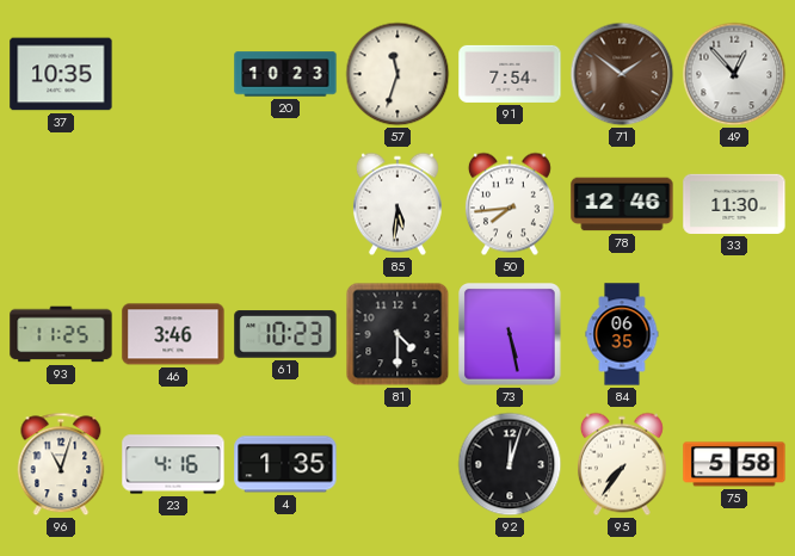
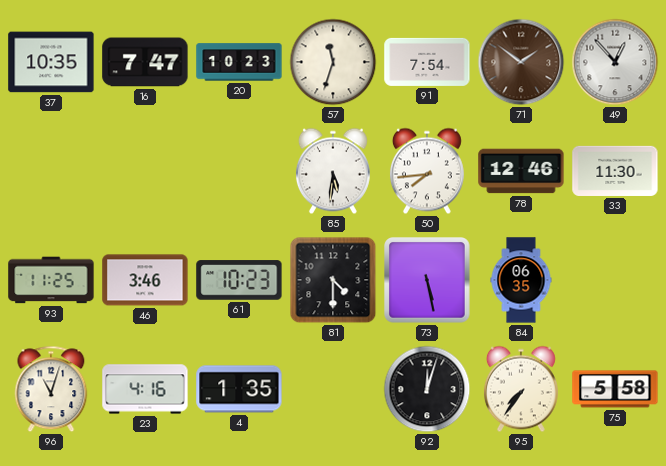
16: none -> 7:47
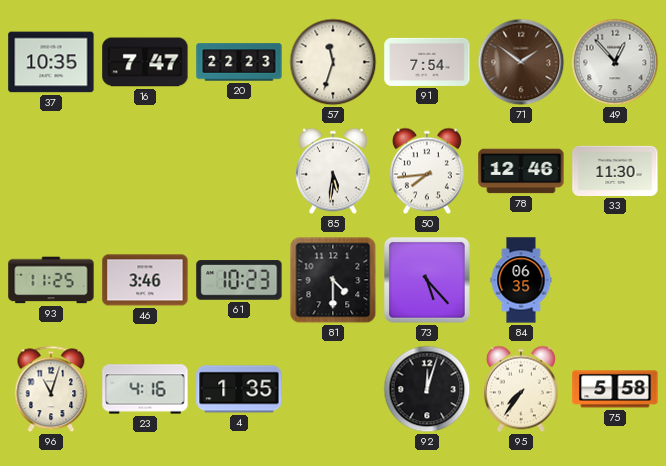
20: 10:23 -> 22:23
73: 5:28 -> 5:23
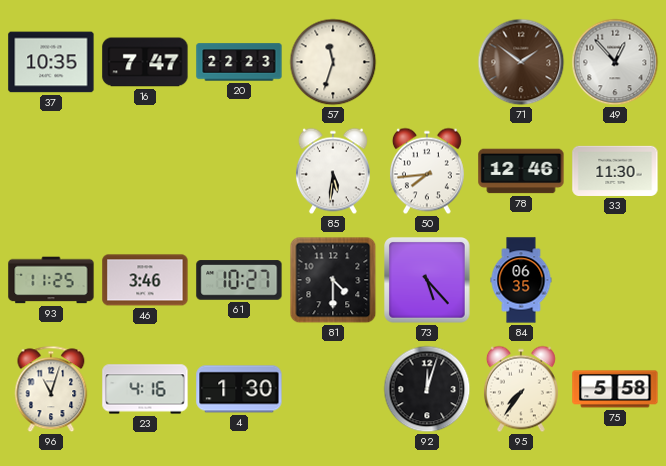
91: 7:54 -> none
61: 10:23 -> 10:27
4: 1:35 -> 1:30
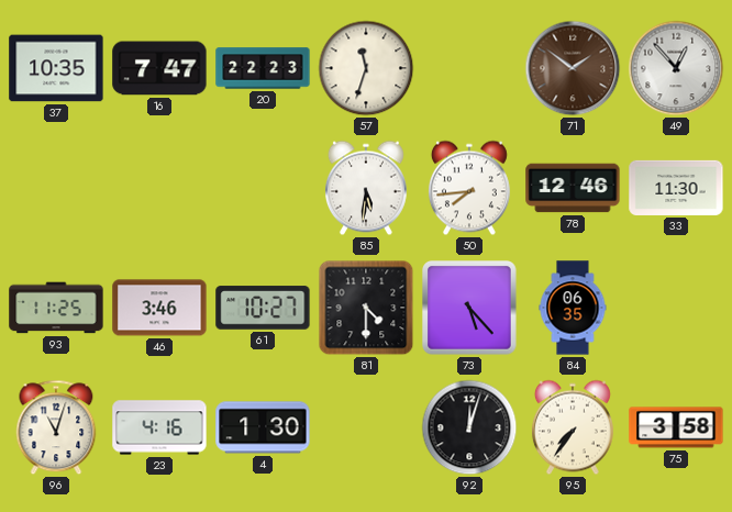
75: 5:58 -> 3:58
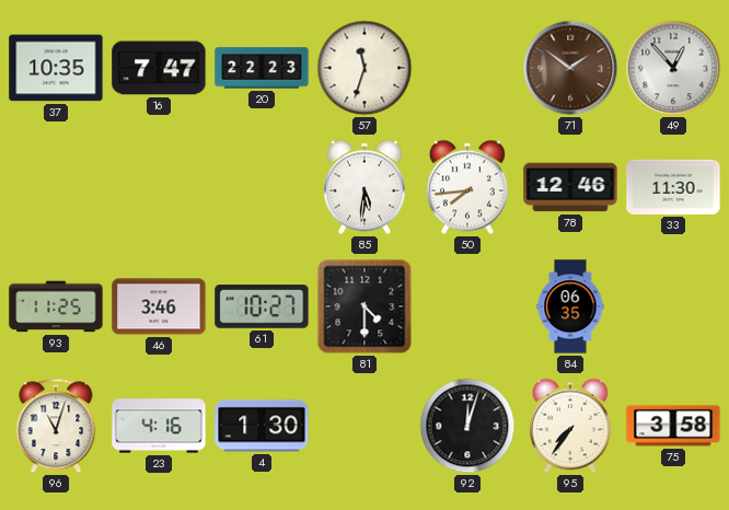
73: 5:23 -> none
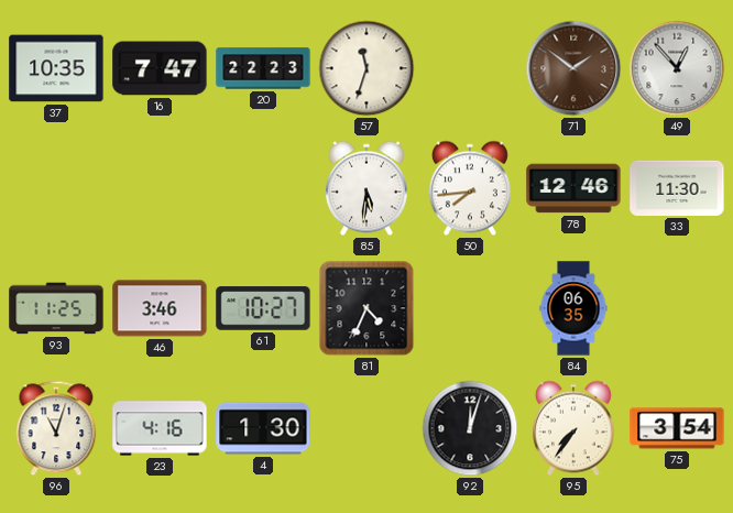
81: 4:30 -> 4:34
75: 3:58 -> 3:54
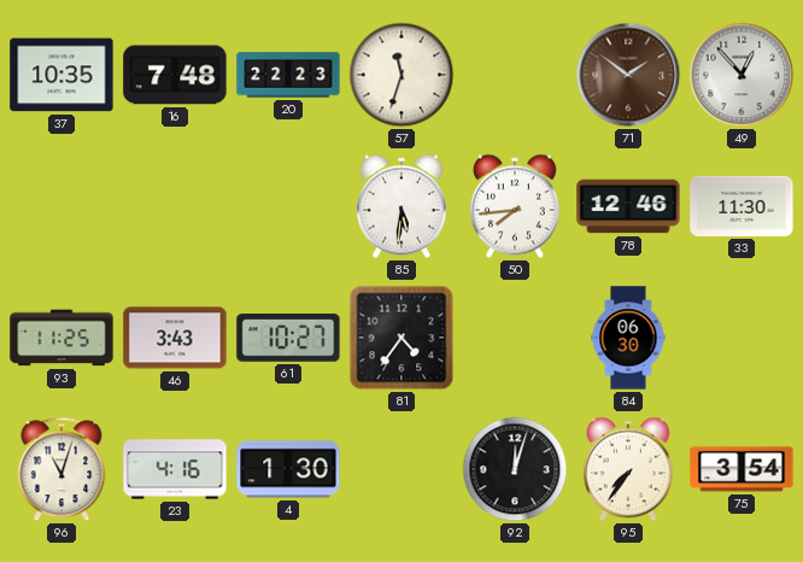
16: 7:47 -> 7:48
46: 3:46 -> 3:43
81: 4:34 -> 4:36
84: 06:35 -> 06:30
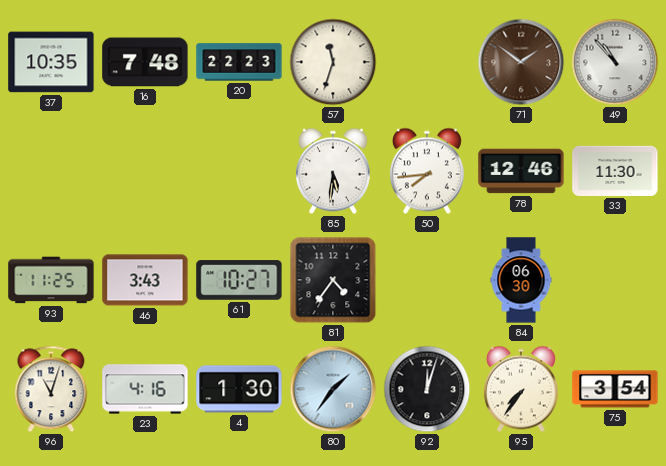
49: 12:53 -> 10:53
80: none -> 1:36
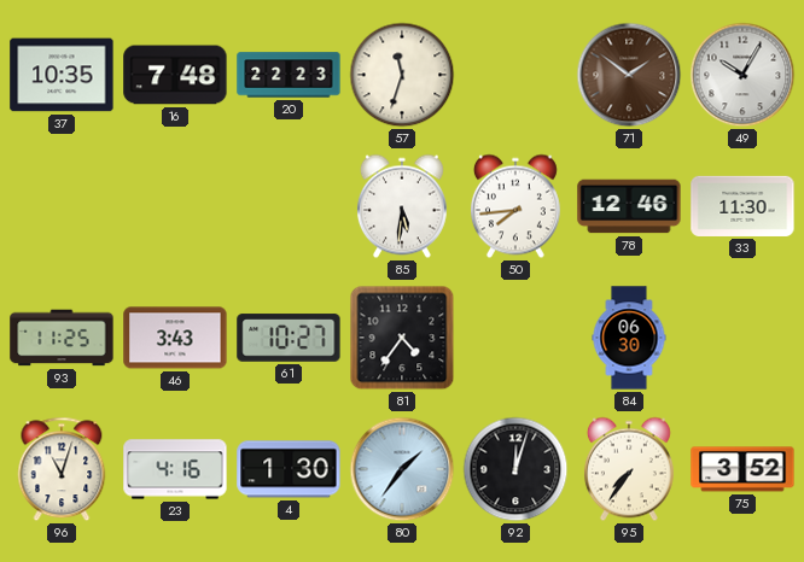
49: 10:53 -> 10:05
75: 3:54 -> 3:52
